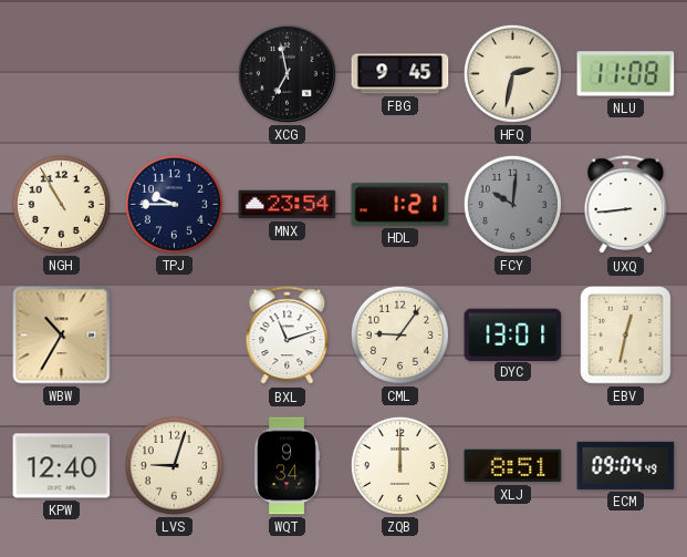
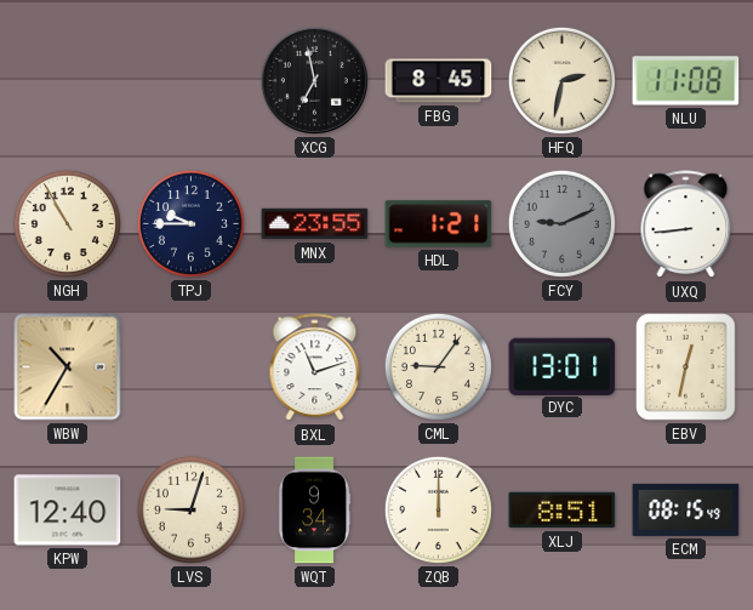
FBG: 9:45 -> 8:45
MNX: 23:54 -> 23:55
FCY: 10:01 -> 9:11
ECM: 09:04 -> 08:15
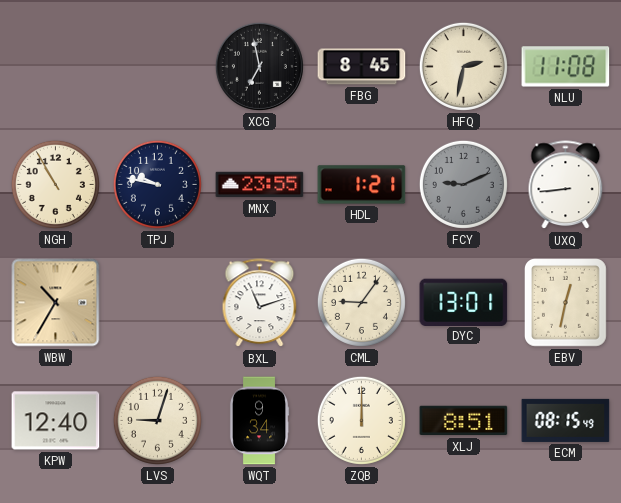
TPJ: 9:45 -> 9:47
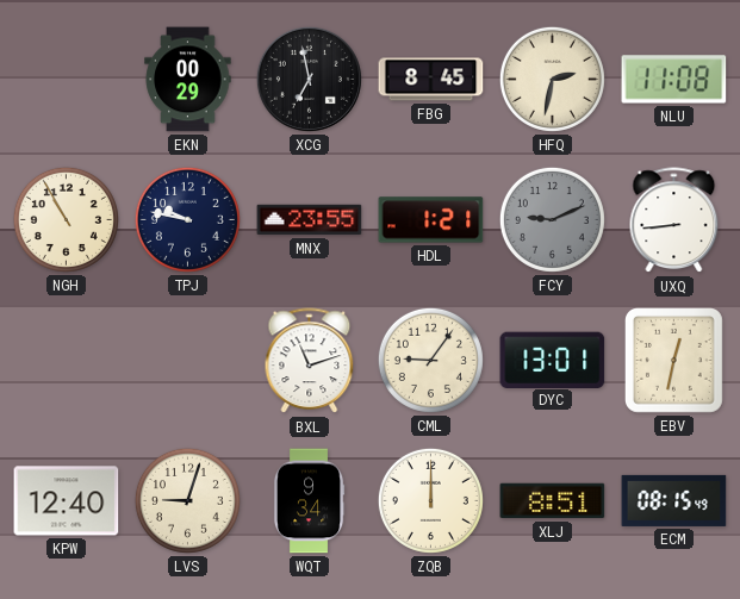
EKN: none -> 00:29
WBW: 10:35 -> none
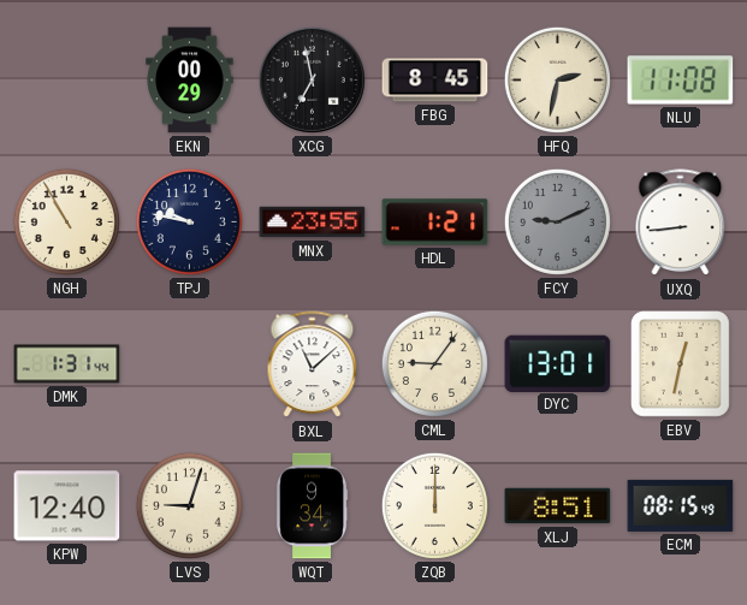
DMK: none -> 1:31
BXL: 11:12 -> 11:08
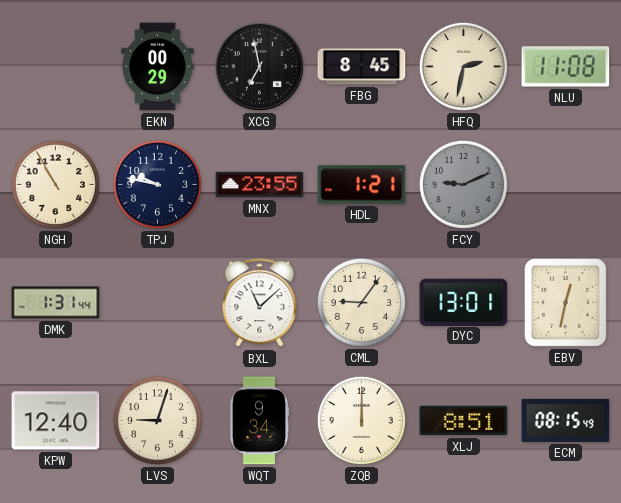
UXQ: 8:44 -> none
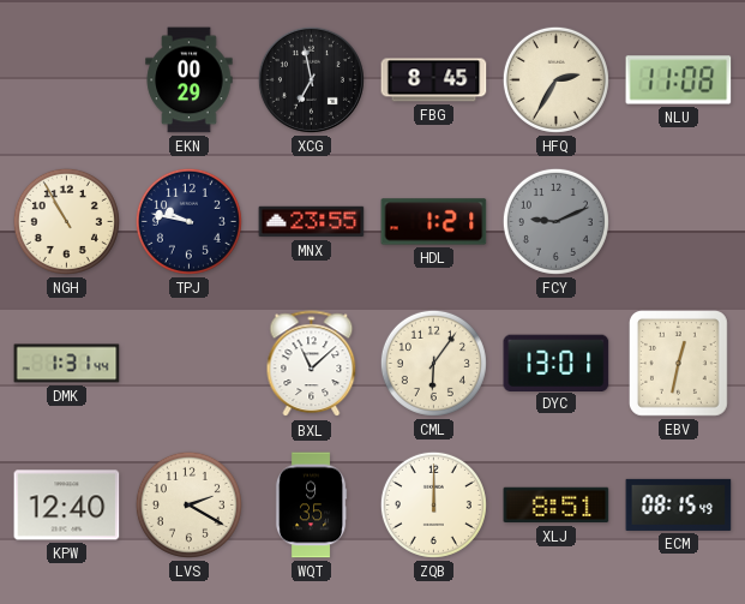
HFQ: 2:32 -> 2:35
CML: 9:06 -> 6:06
LVS: 9:03 -> 2:20
WQT: 9:34 -> 9:35
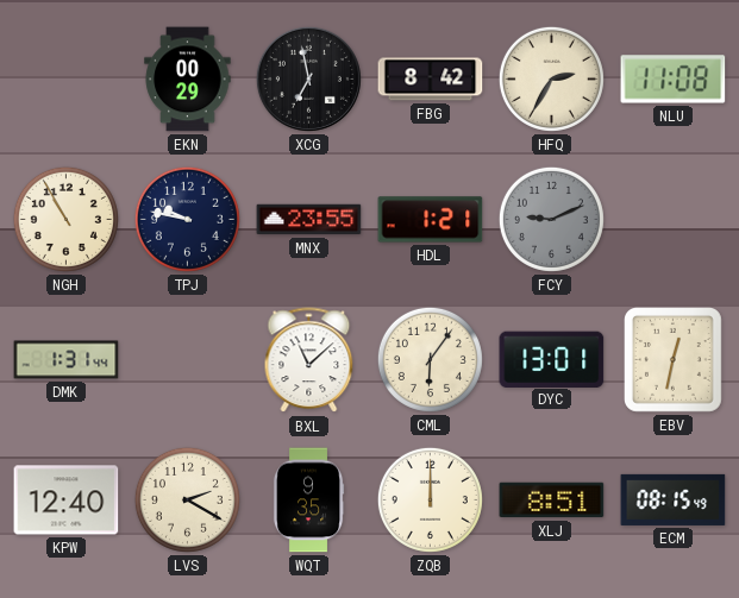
FBG: 8:45 -> 8:42
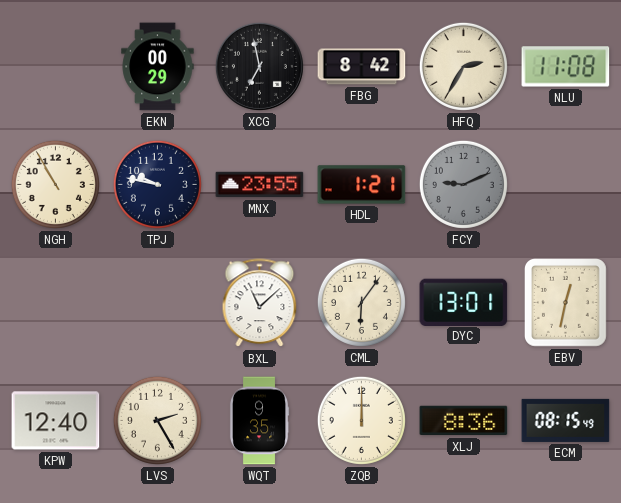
DMK: 1:31 -> none
LVS: 2:20 -> 2:25
XLJ: 8:51 -> 8:36
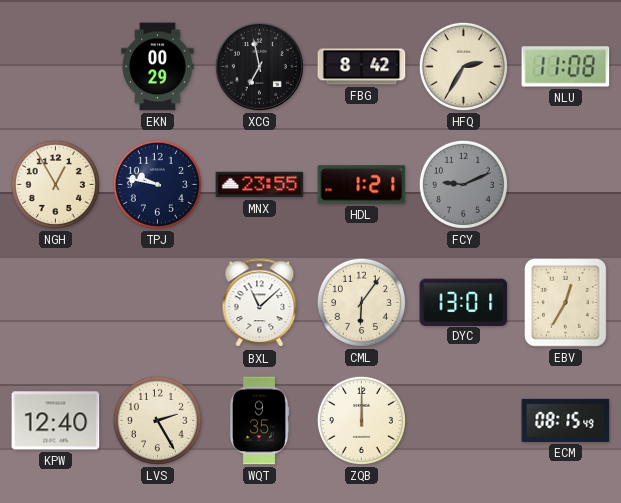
NGH: 10:55 -> 12:55
EBV: 12:32 -> 12:35
XLJ: 8:36 -> none
